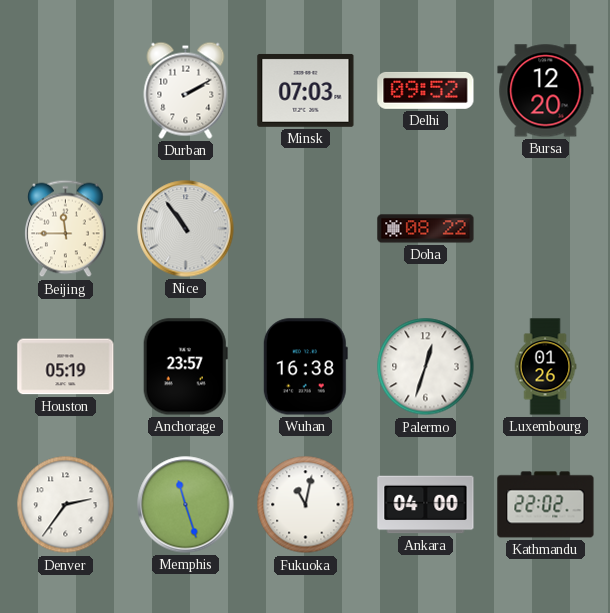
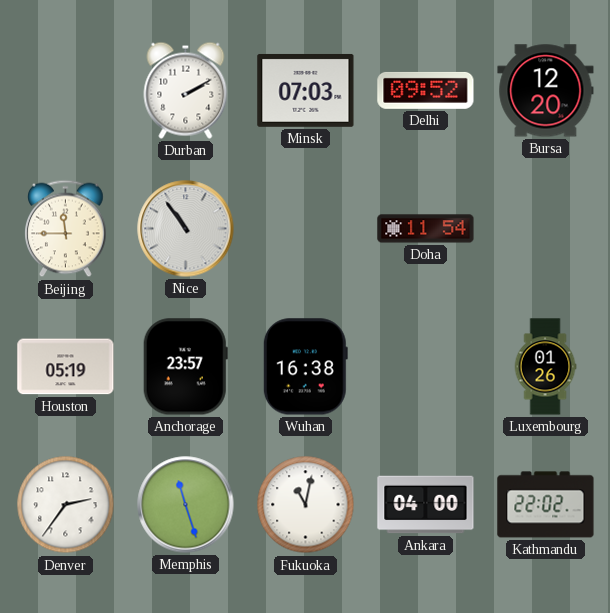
Doha: 08:22 -> 11:54
Palermo: 12:33 -> none
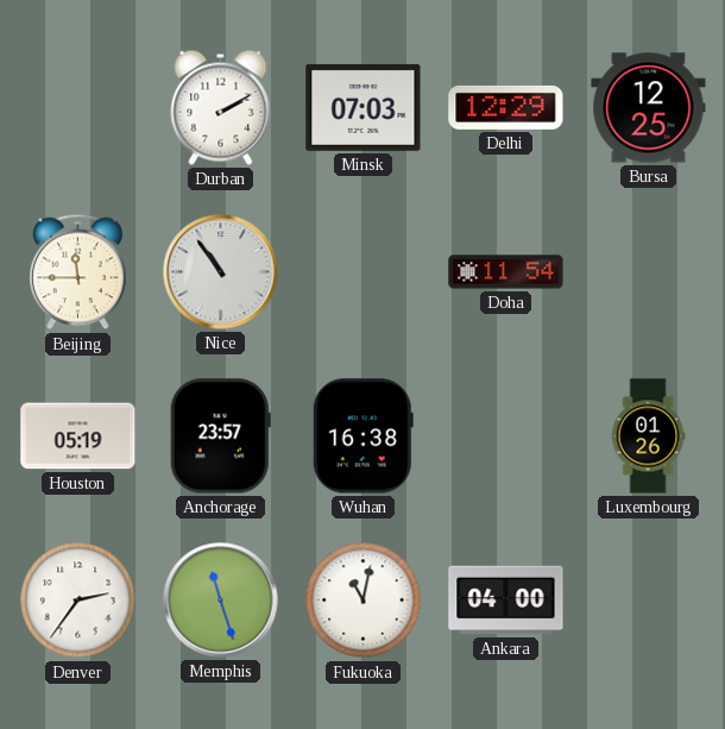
Delhi: 09:52 -> 12:29
Bursa: 12:20 -> 12:25
Kathmandu: 22:02 -> none
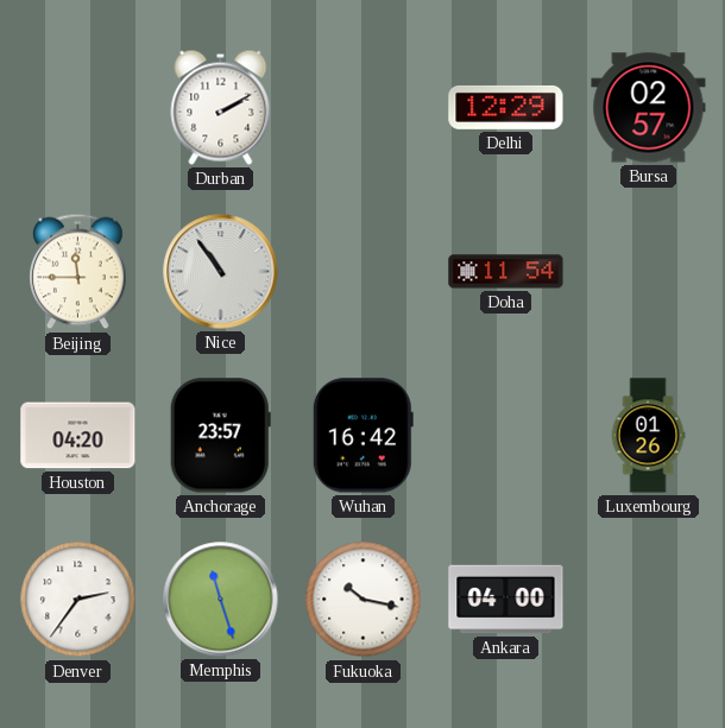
Minsk: 07:03 -> none
Bursa: 12:25 -> 02:57
Houston: 05:19 -> 04:20
Wuhan: 16:38 -> 16:42
Fukuoka: 11:02 -> 10:17
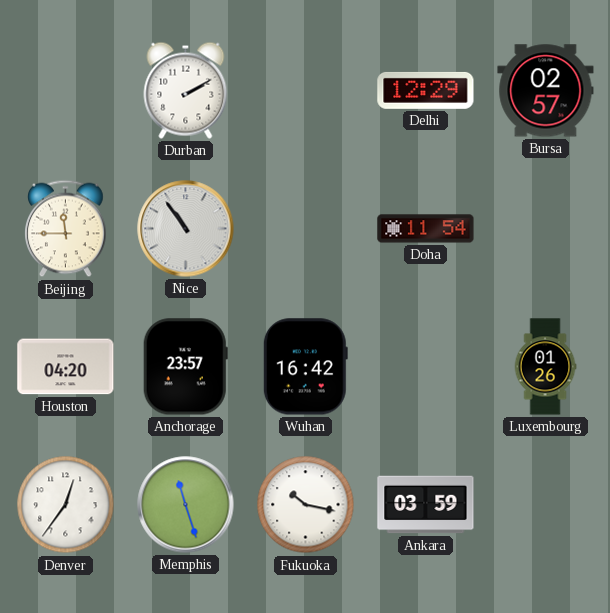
Denver: 2:36 -> 12:36
Ankara: 04:00 -> 03:59
